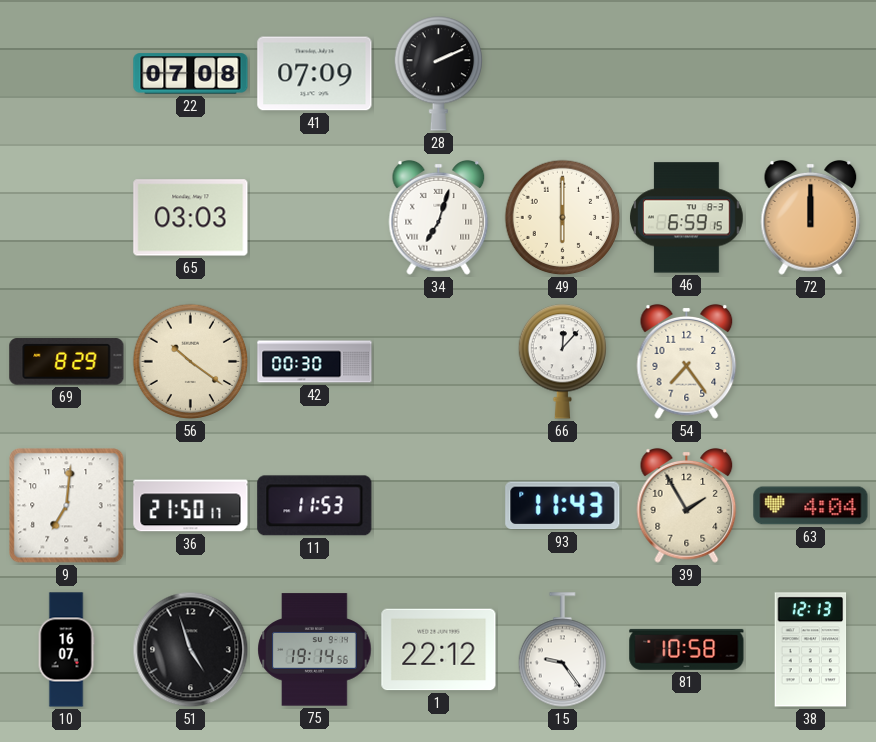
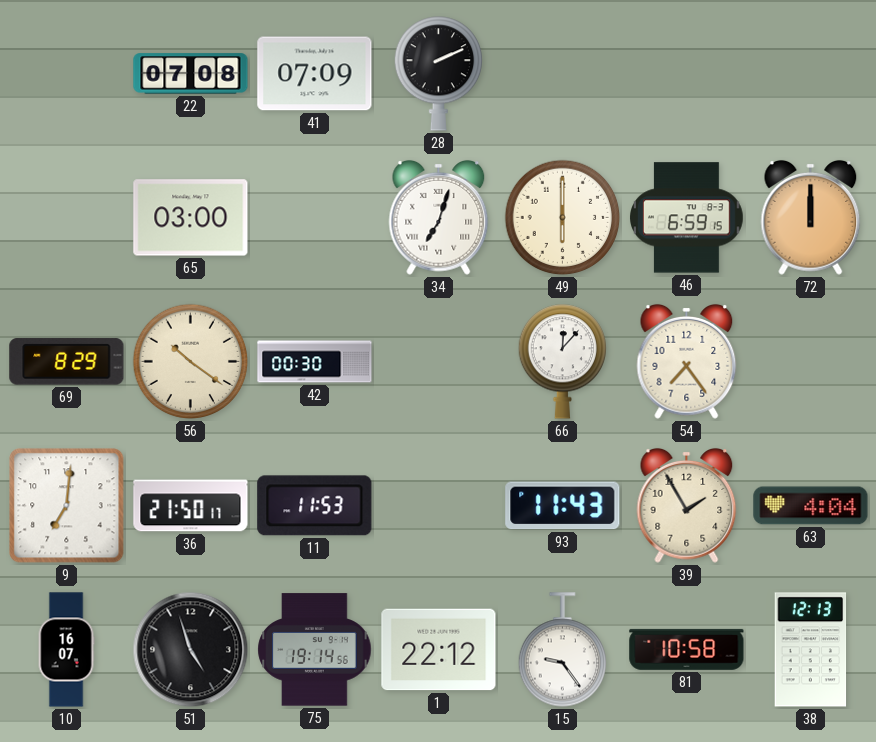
65: 03:03 -> 03:00
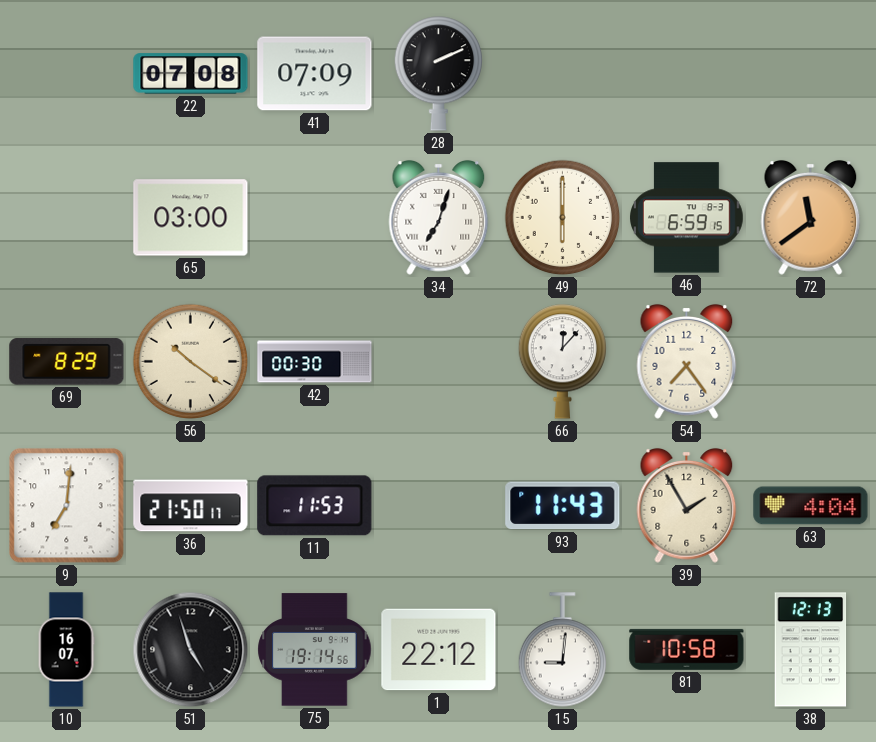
72: 12:00 -> 11:39
15: 9:24 -> 9:01
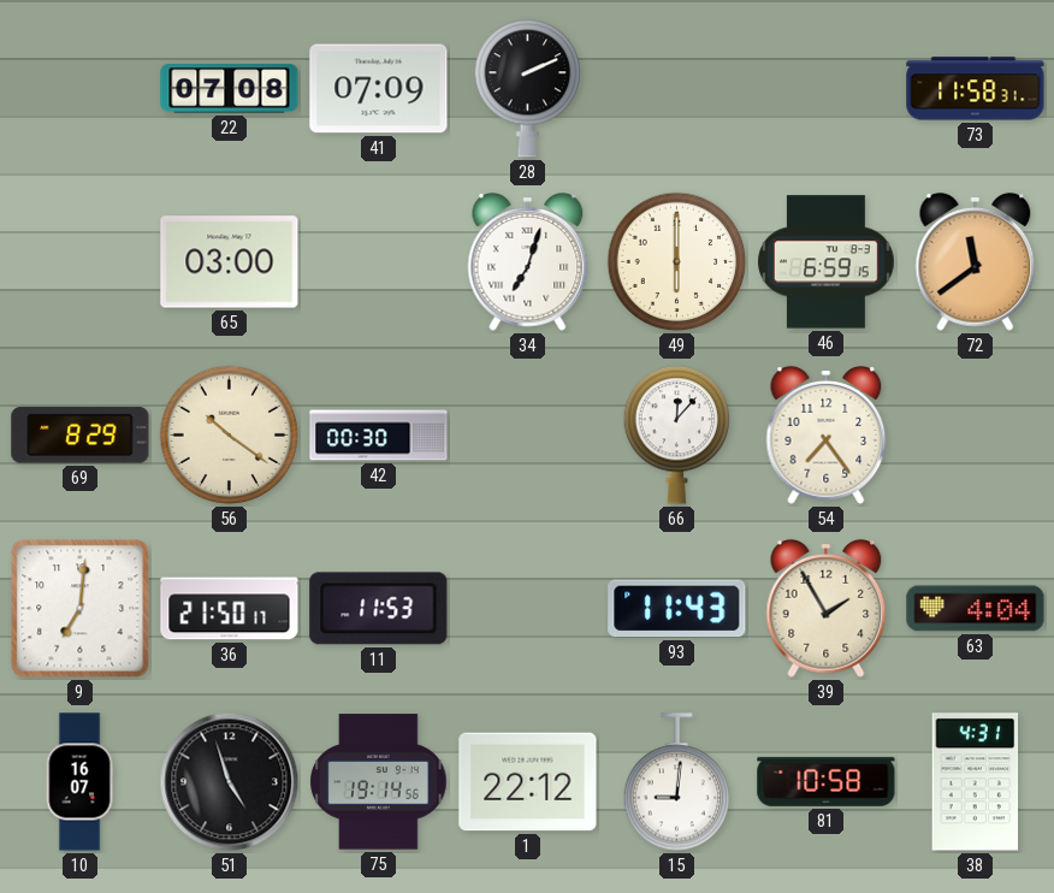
73: none -> 11:58
38: 12:13 -> 4:31
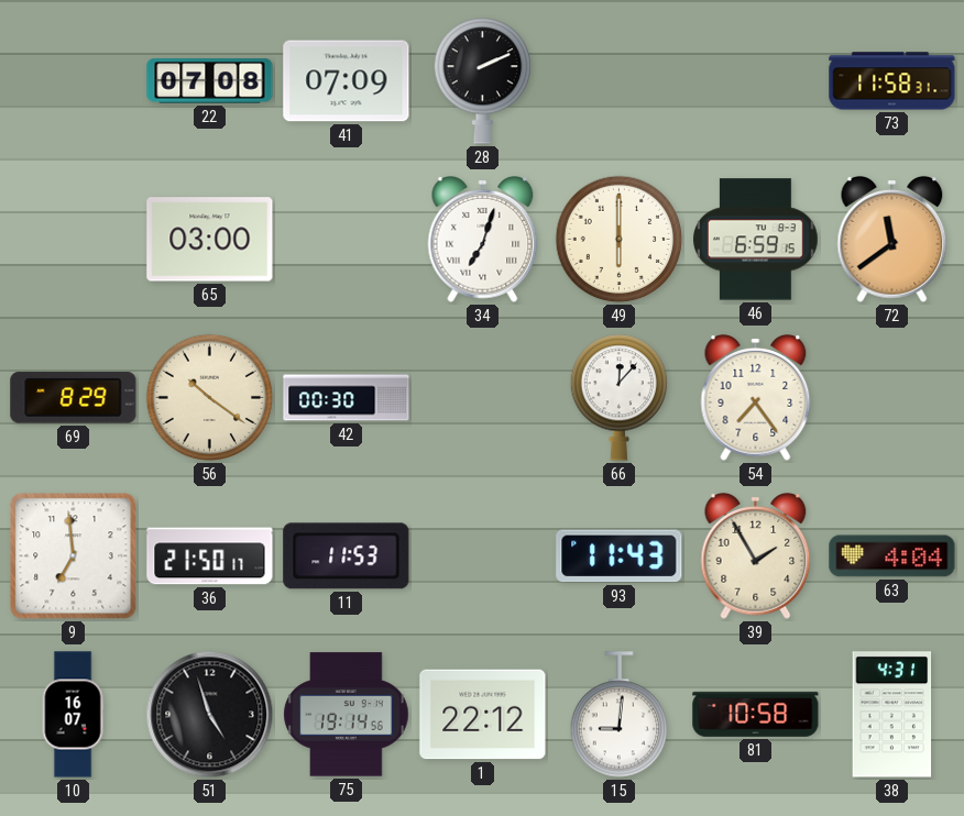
9: 7:01 -> 6:59
